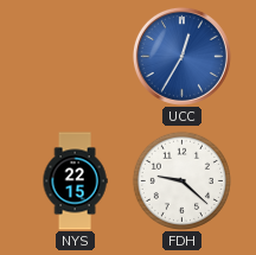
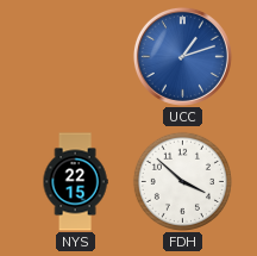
UCC: 12:35 -> 1:12
FDH: 9:22 -> 3:52
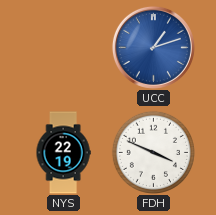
NYS: 22:15 -> 22:19
FDH: 3:52 -> 3:49
